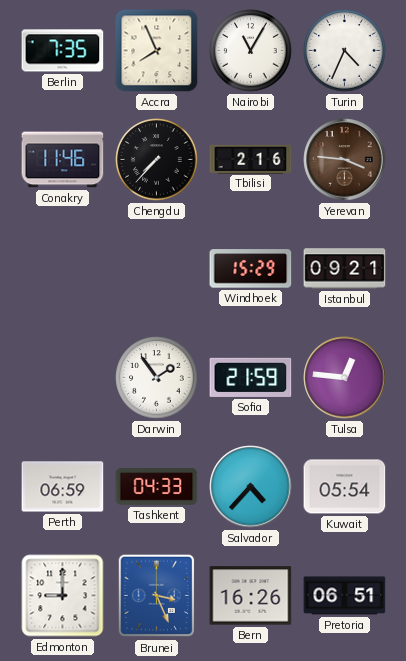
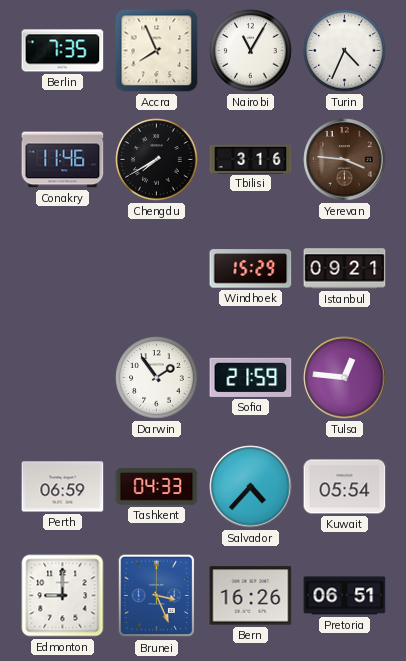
Chengdu: 7:37 -> 7:40
Tbilisi: 2:16 -> 3:16
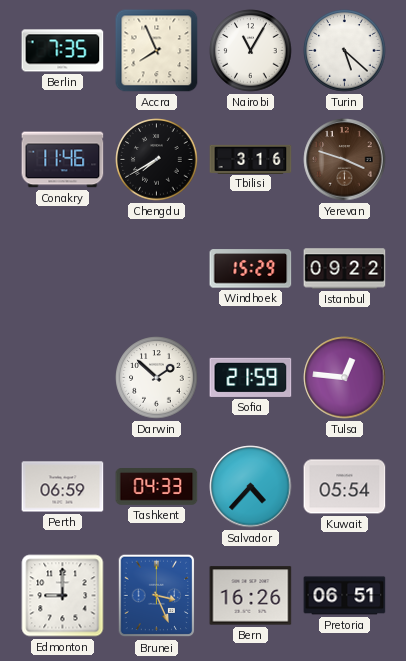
Turin: 4:34 -> 5:22
Yerevan: 3:46 -> 3:48
Istanbul: 09:21 -> 09:22
Darwin: 1:54 -> 1:52
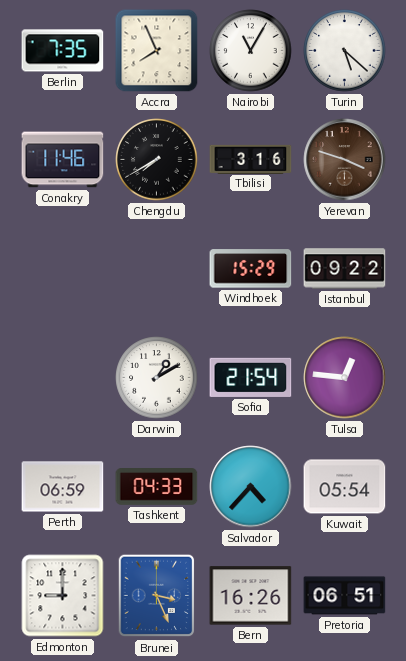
Darwin: 1:52 -> 1:10
Sofia: 21:59 -> 21:54
